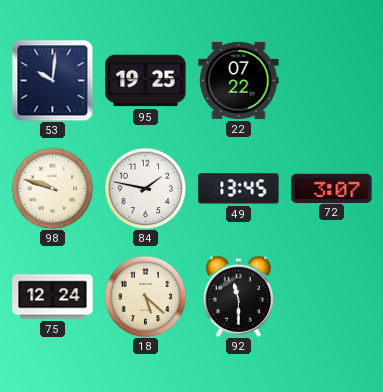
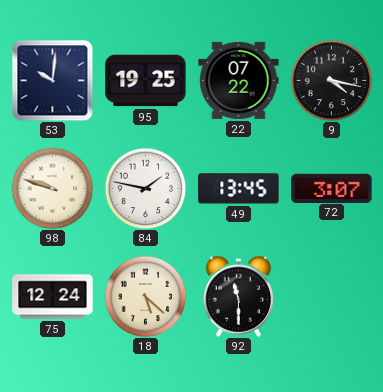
9: none -> 4:17
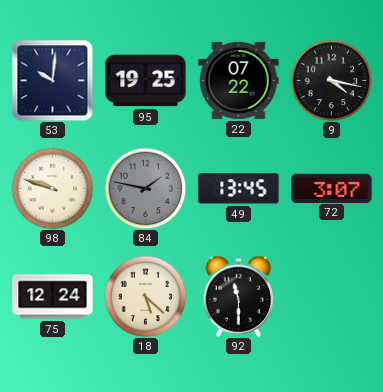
84 dial: white -> grey
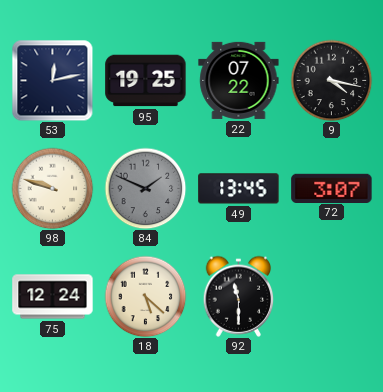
53: 10:01 -> 12:13
84: 1:47 -> 1:49
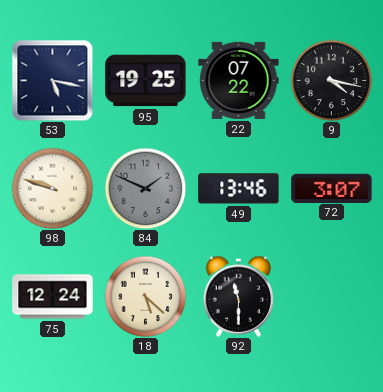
53: 12:13 -> 5:17
49: 13:45 -> 13:46
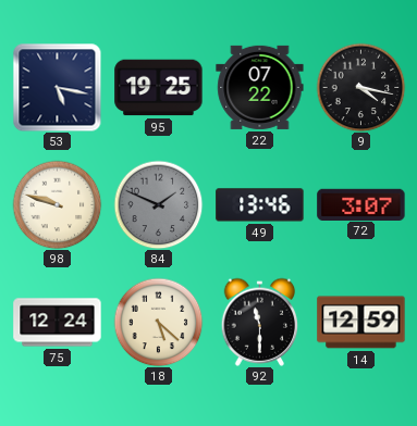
14: none -> 12:59
